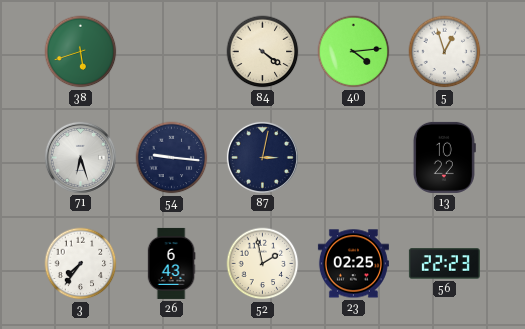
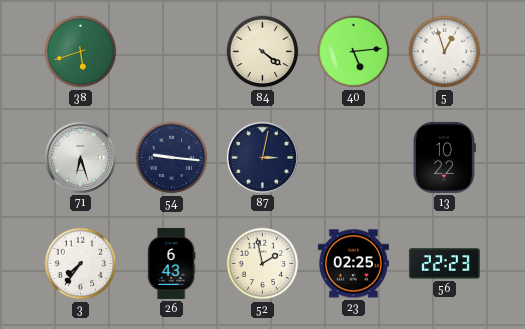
40: 4:14 -> 5:14
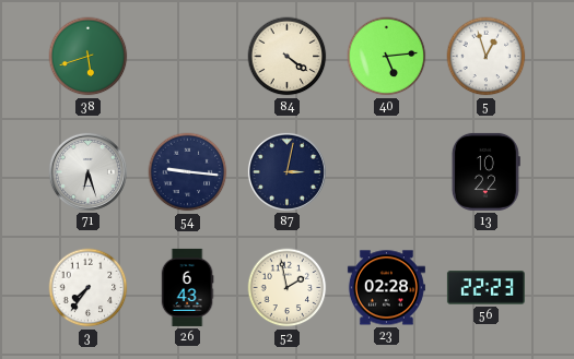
23: 02:25 -> 02:28
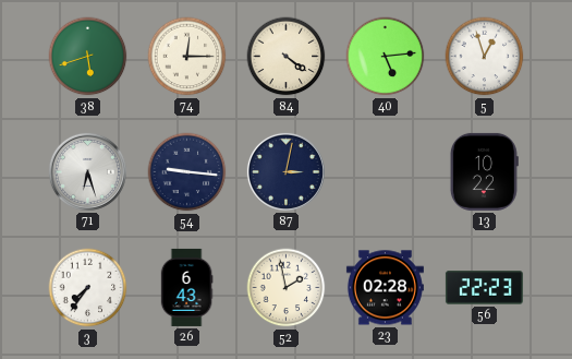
74: none -> 12:15
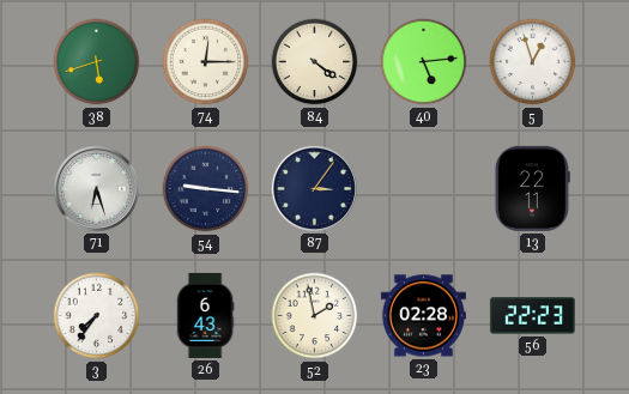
87: 3:02 -> 3:06
13: 10:22 -> 22:11
